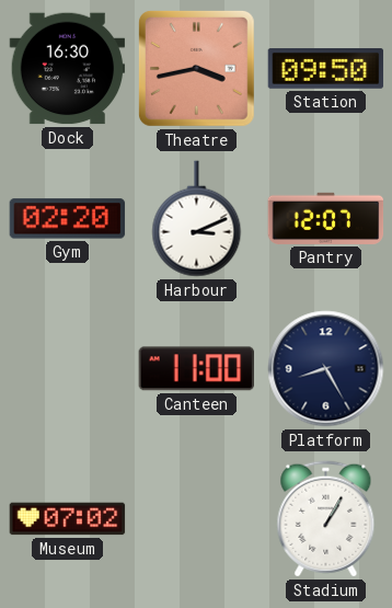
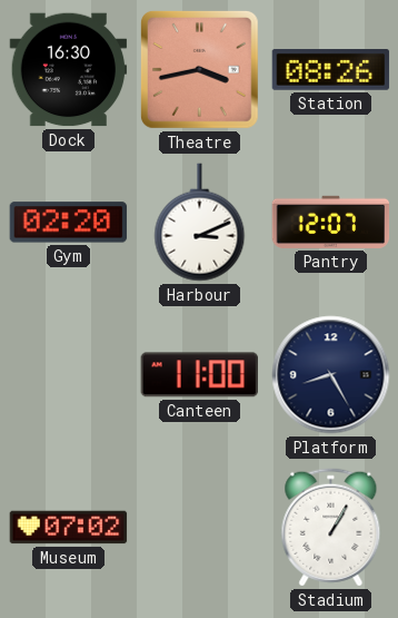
Station: 09:50 -> 08:26
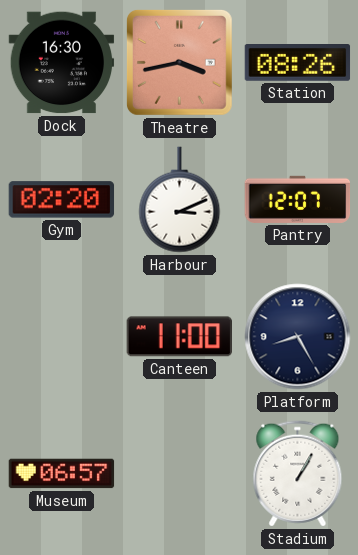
Museum: 07:02 -> 06:57
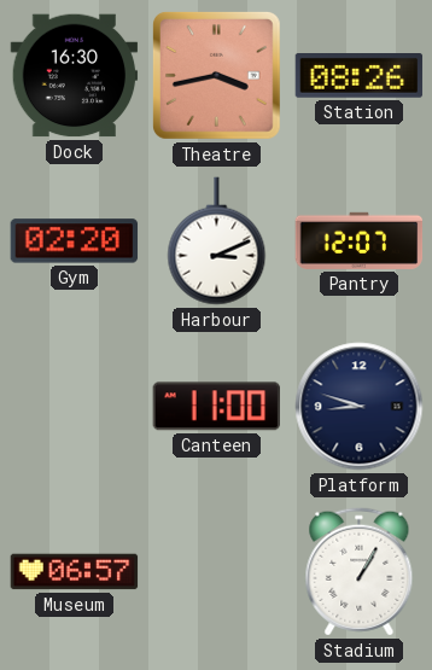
Platform: 8:25 -> 8:48
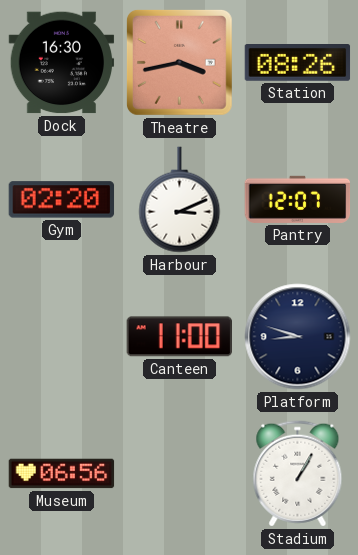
Museum: 06:57 -> 06:56
